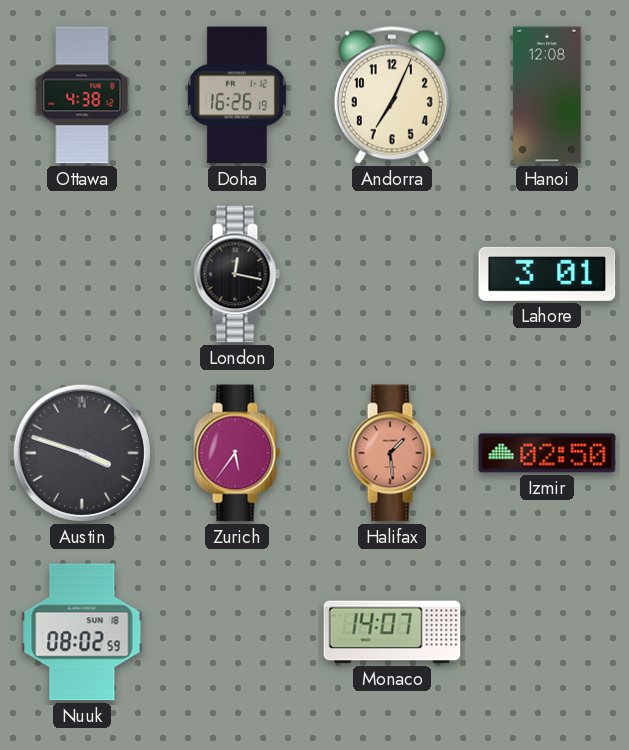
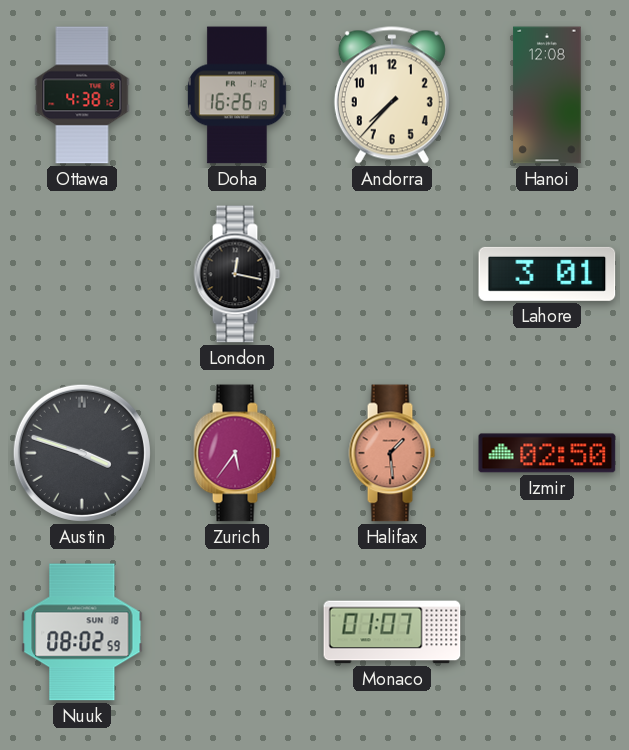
Andorra: 7:04 -> 7:37
Monaco: 14:07 -> 01:07
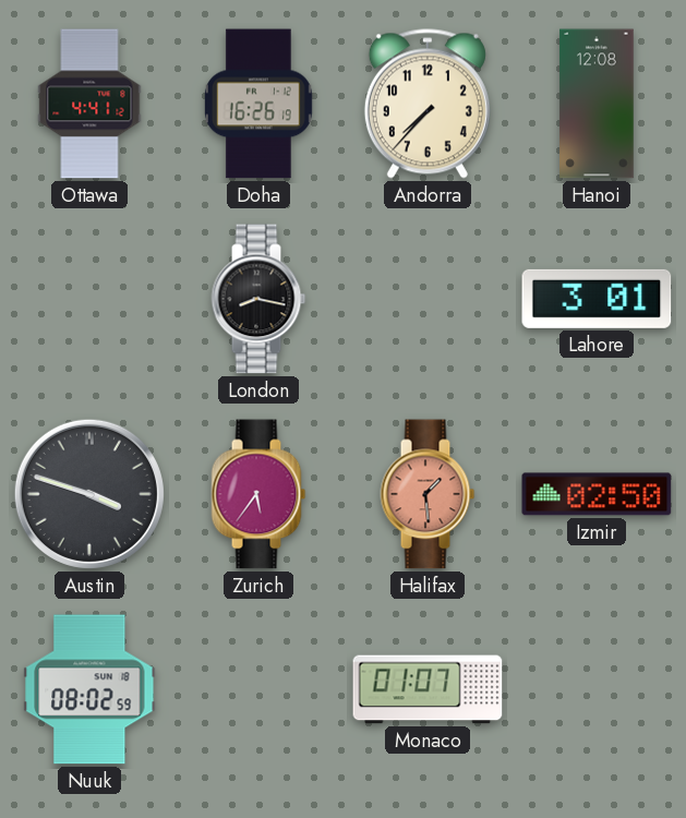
Ottawa: 4:38 -> 4:41
London: 12:17 -> 8:17
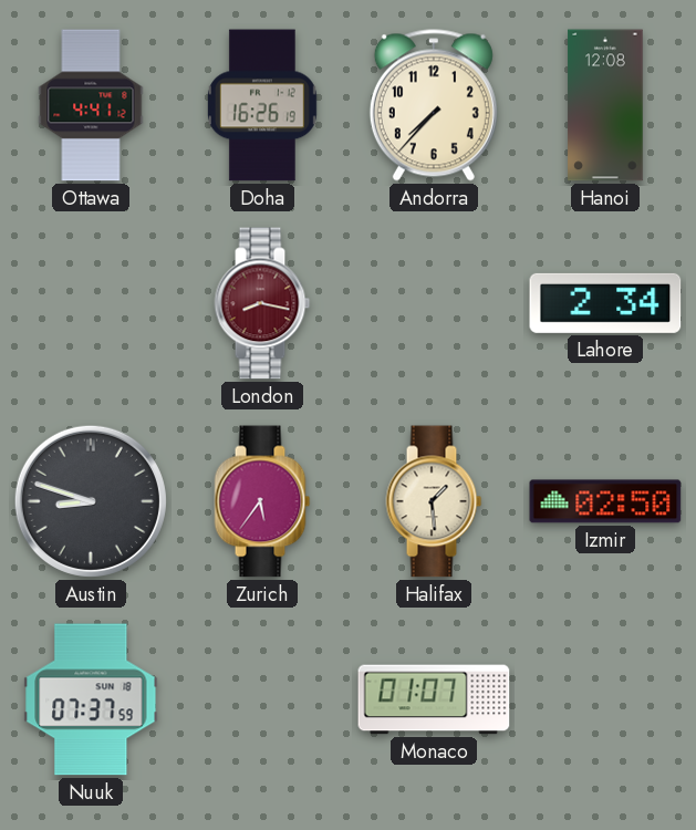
London dial: black -> burgundy
Lahore: 3:01 -> 2:34
Austin: 3:48 -> 8:48
Halifax dial: salmon -> cream
Nuuk: 08:02 -> 07:37
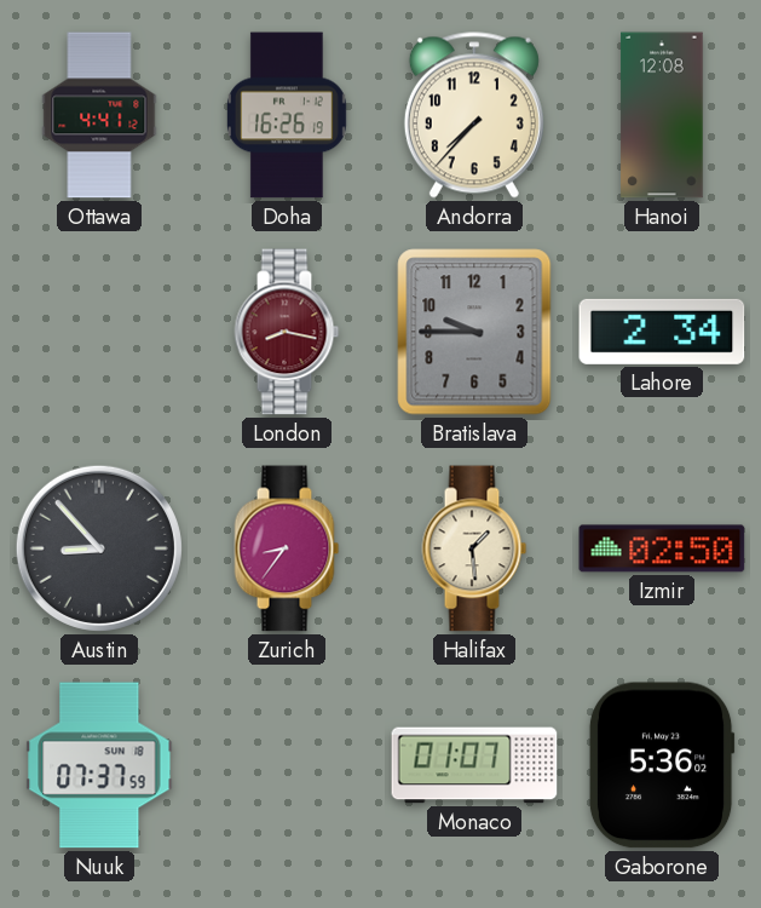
Bratislava: none -> 9:45
Austin: 8:48 -> 8:53
Zurich: 5:36 -> 8:36
Gaborone: none -> 5:36
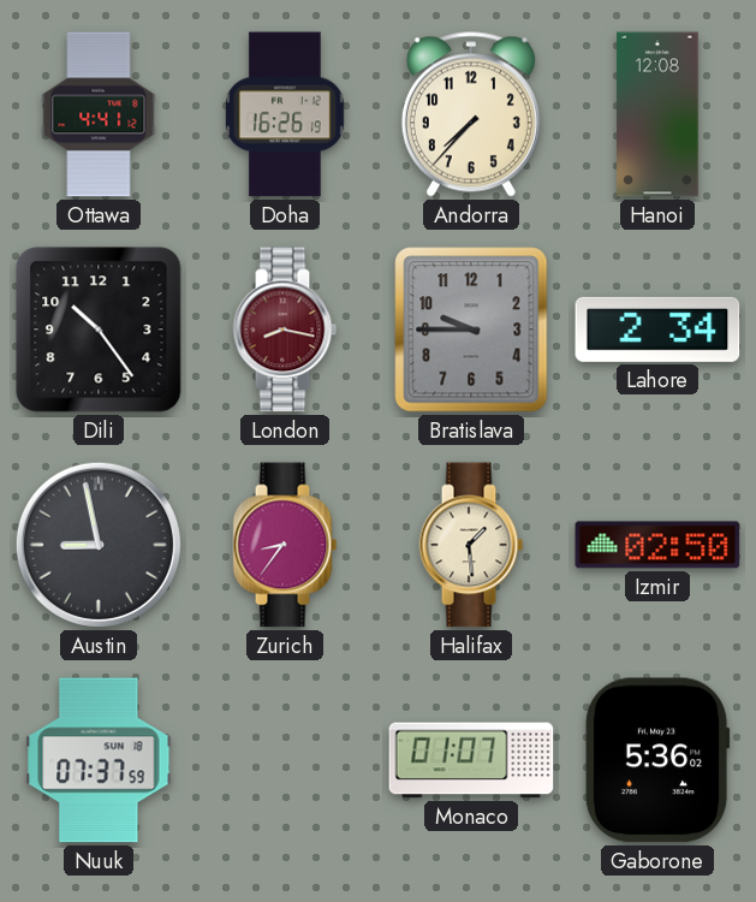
Dili: none -> 10:24
Austin: 8:53 -> 8:58
